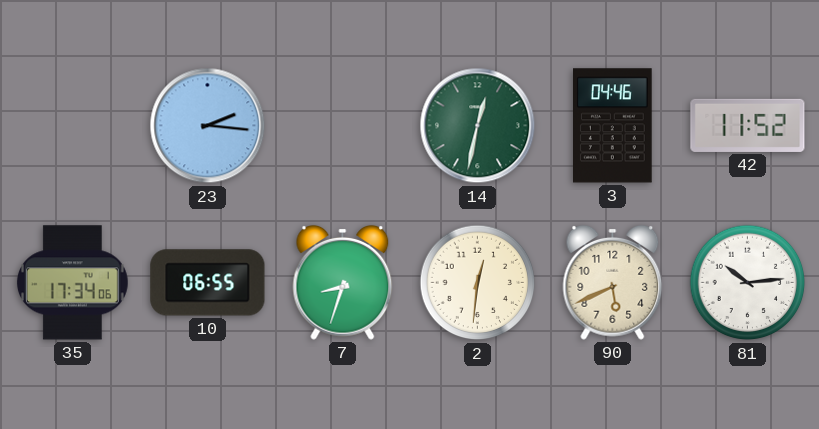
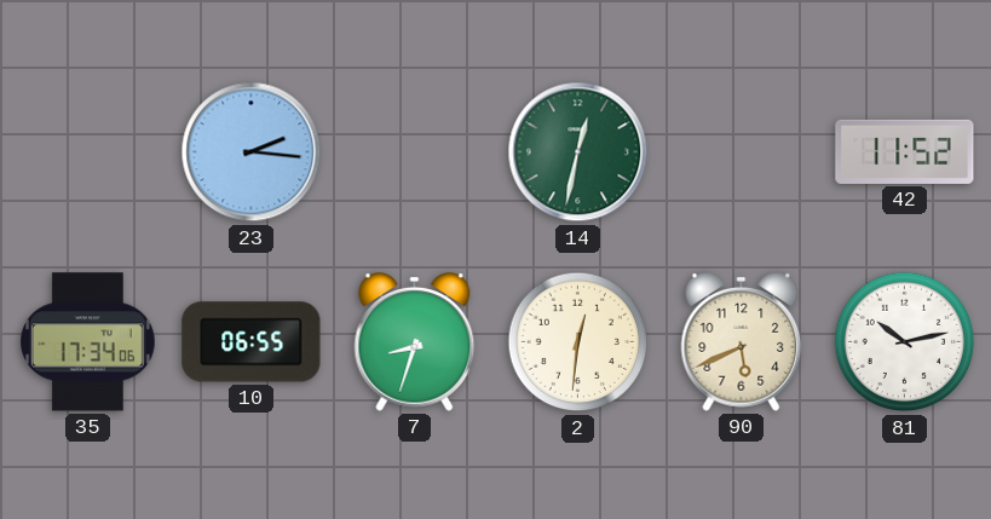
3: 04:46 -> none
81: 10:14 -> 10:13
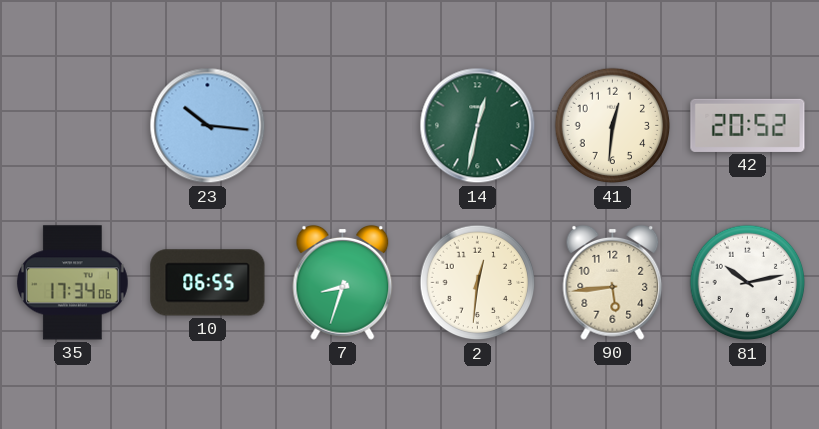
23: 2:16 -> 10:16
41: none -> 12:31
42: 11:52 -> 20:52
90: 5:41 -> 5:44
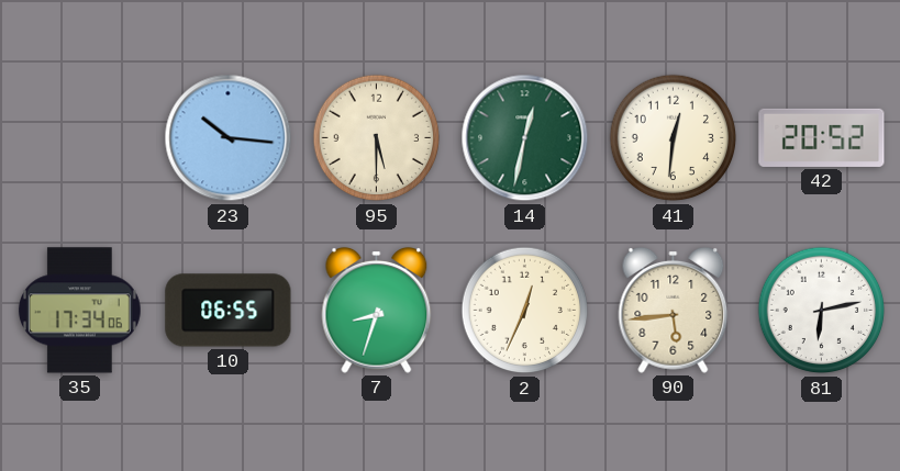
95: none -> 5:30
2: 12:31 -> 12:34
81: 10:13 -> 6:13
